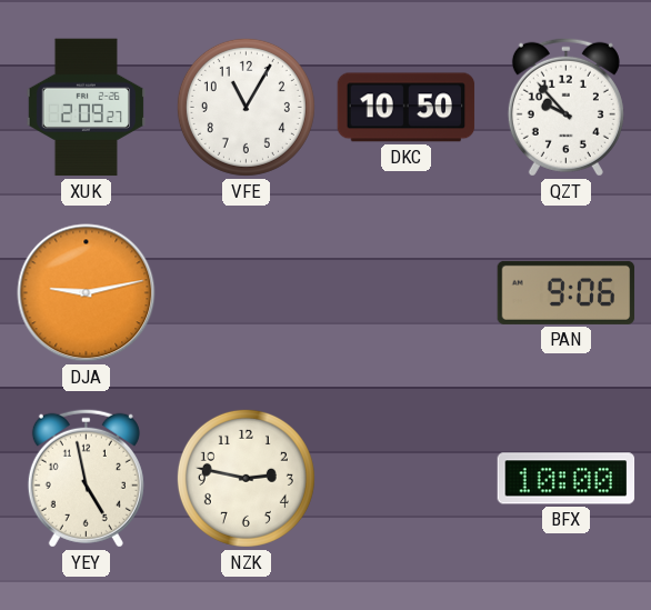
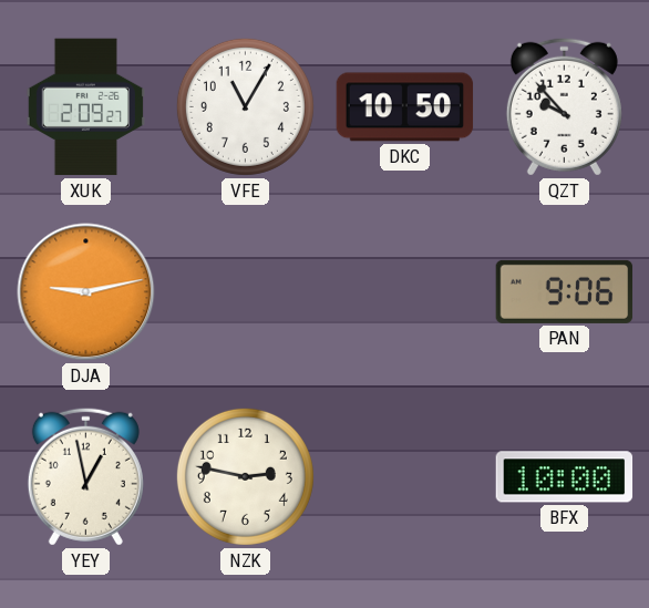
YEY: 4:58 -> 12:58
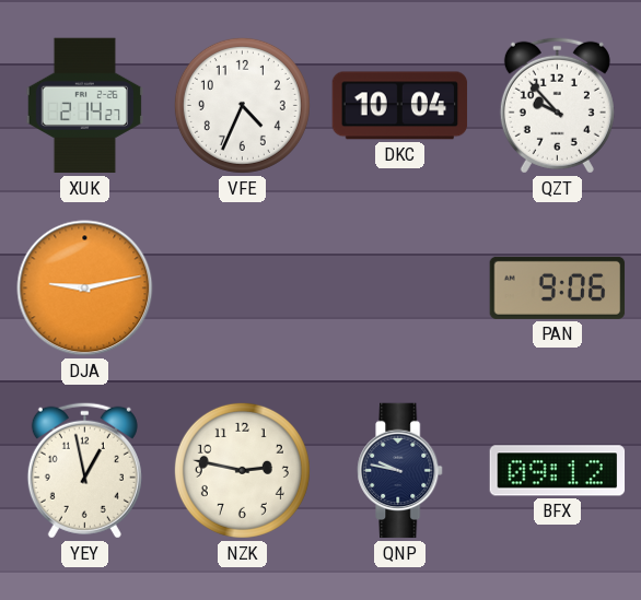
XUK: 2:09 -> 2:14
VFE: 11:05 -> 4:34
DKC: 10:50 -> 10:04
QNP: none -> 9:47
BFX: 10:00 -> 09:12
